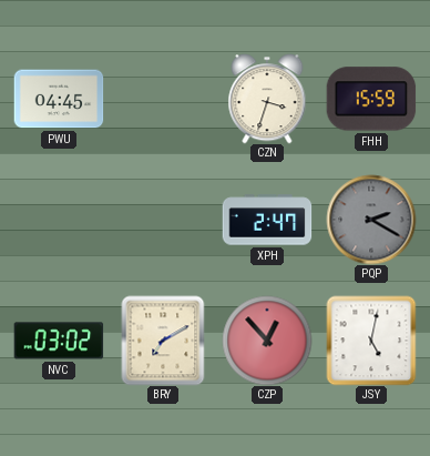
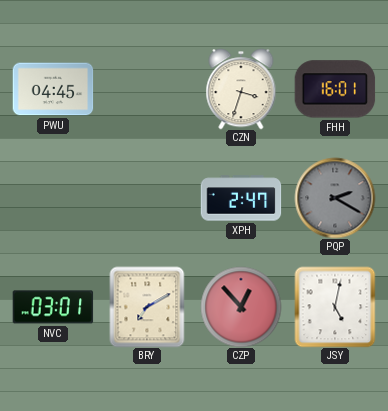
FHH: 15:59 -> 16:01
NVC: 03:02 -> 03:01
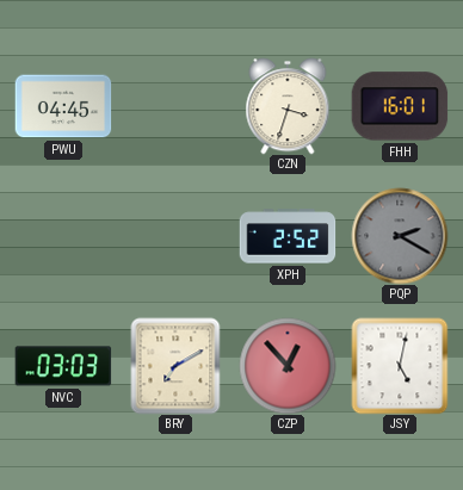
XPH: 2:47 -> 2:52
NVC: 03:01 -> 03:03
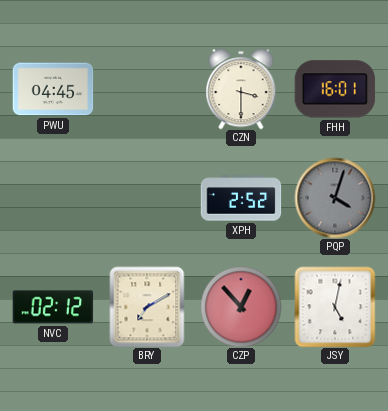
CZN: 3:33 -> 3:30
PQP: 2:20 -> 4:03
NVC: 03:03 -> 02:12
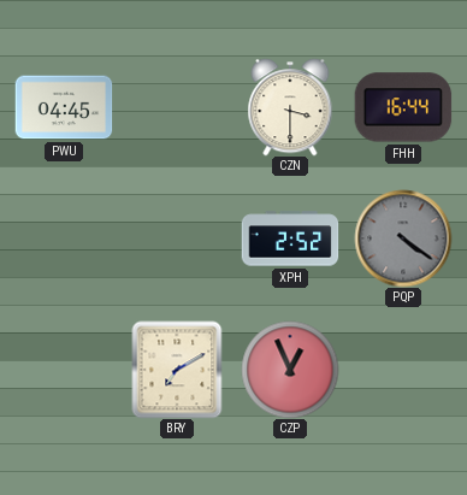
FHH: 16:01 -> 16:44
PQP: 4:03 -> 4:21
NVC: 02:12 -> none
CZP: 12:53 -> 12:56
JSY: 5:02 -> none
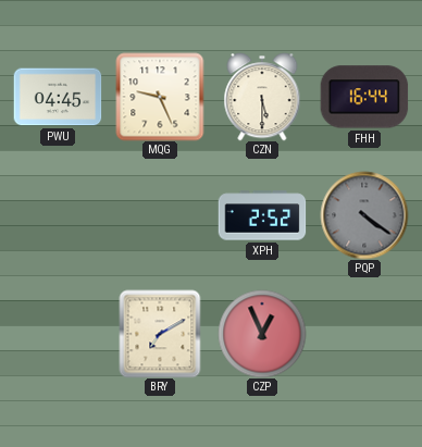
MQG: none -> 9:26
CZN: 3:30 -> 5:30
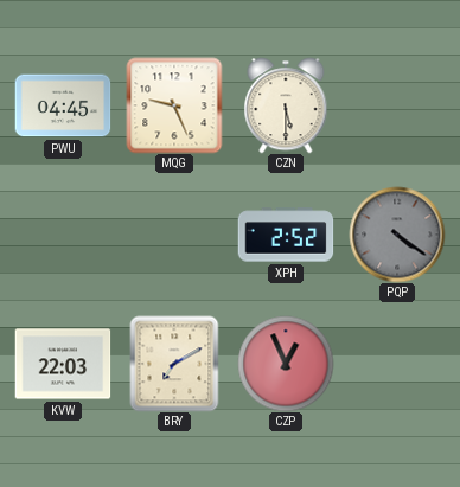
FHH: 16:44 -> none
KVW: none -> 22:03
